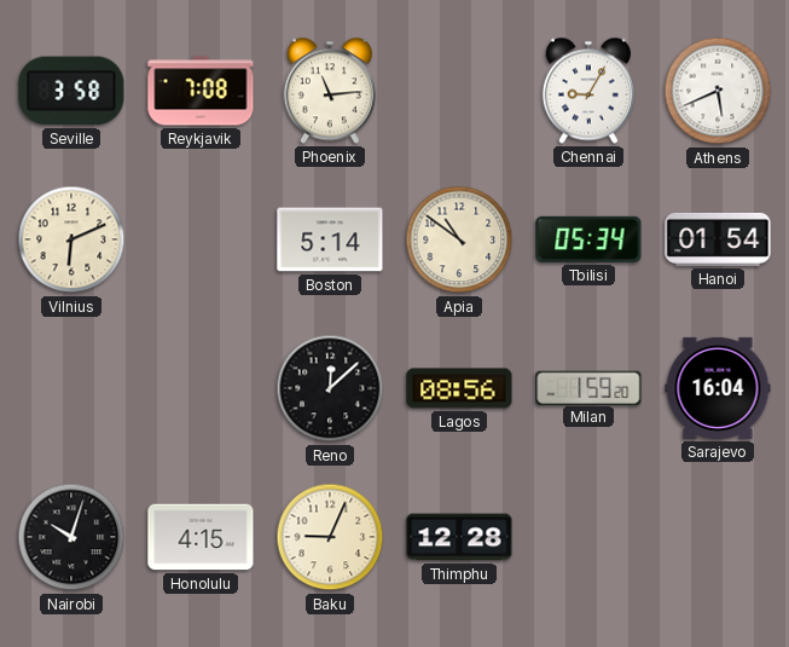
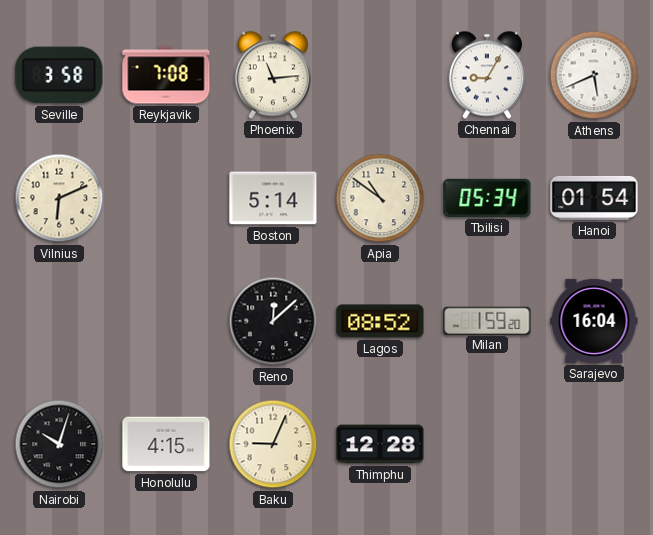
Lagos: 08:56 -> 08:52
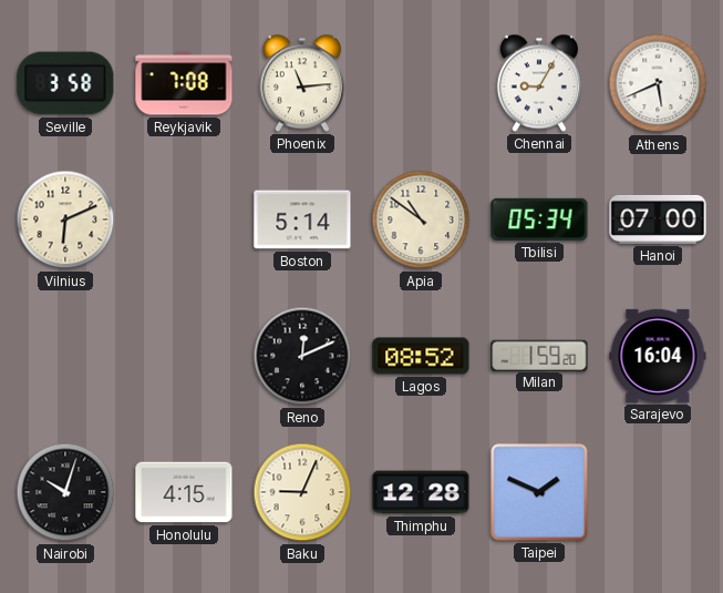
Hanoi: 01:54 -> 07:00
Reno: 12:08 -> 12:11
Taipei: none -> 1:49
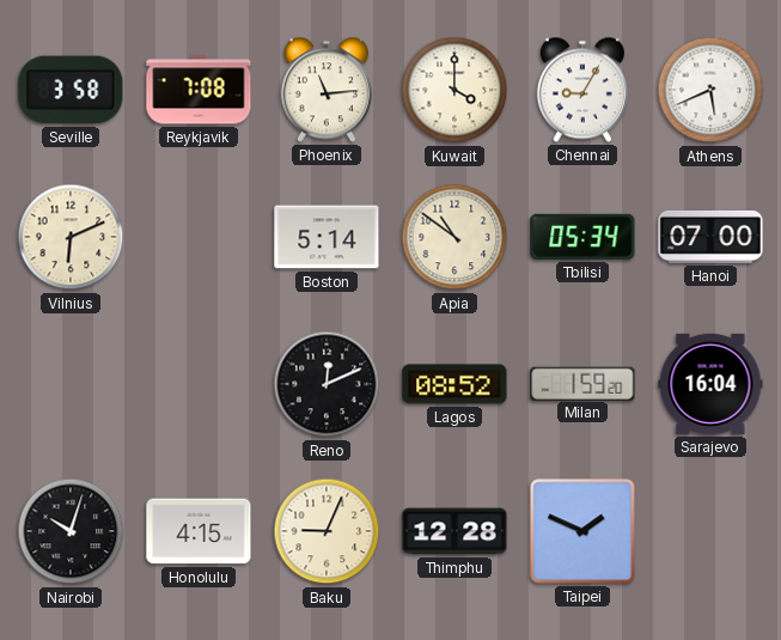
Kuwait: none -> 4:00
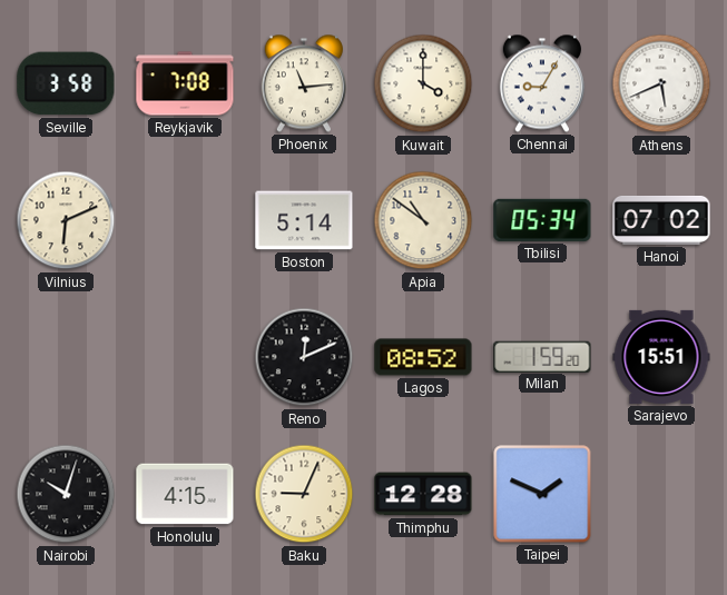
Hanoi: 07:00 -> 07:02
Sarajevo: 16:04 -> 15:51
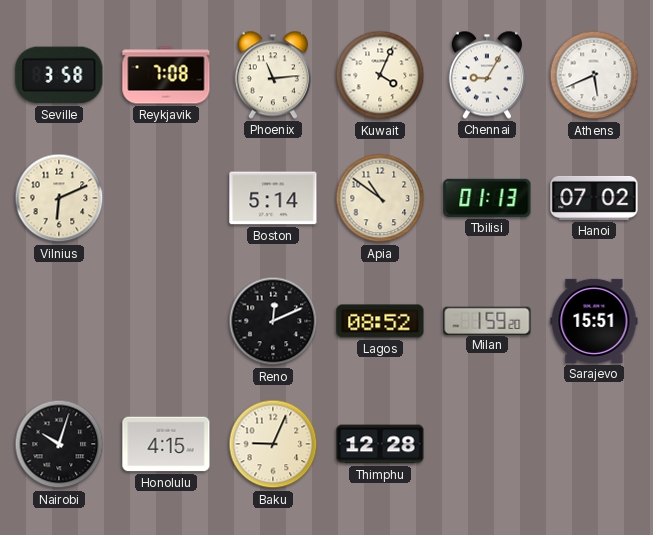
Kuwait: 4:00 -> 4:04
Tbilisi: 05:34 -> 01:13
Taipei: 1:49 -> none
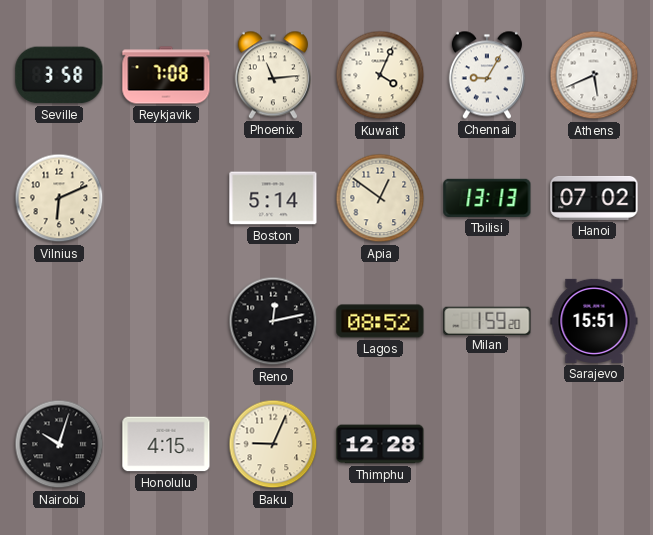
Apia: 10:51 -> 12:51
Tbilisi: 01:13 -> 13:13
Reno: 12:11 -> 12:13
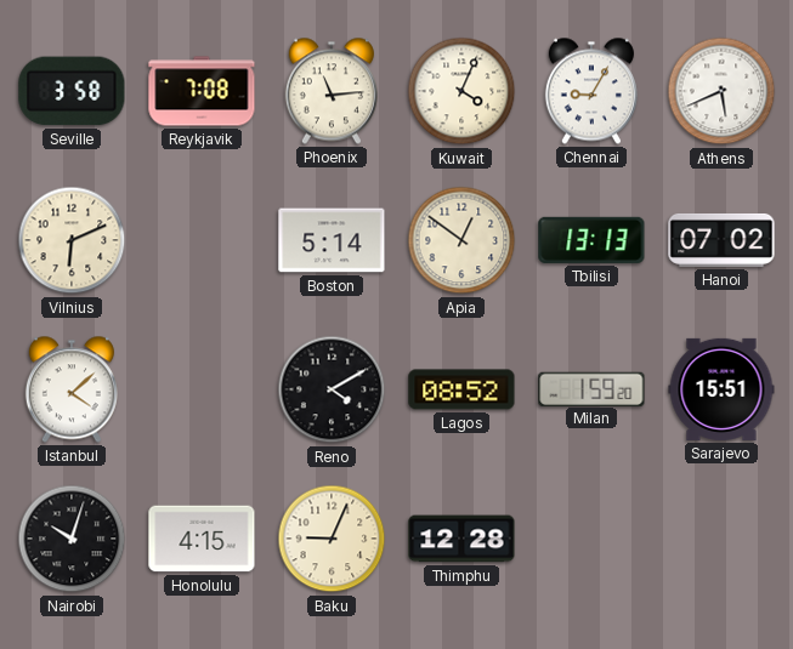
Istanbul: none -> 4:08
Reno: 12:13 -> 4:10
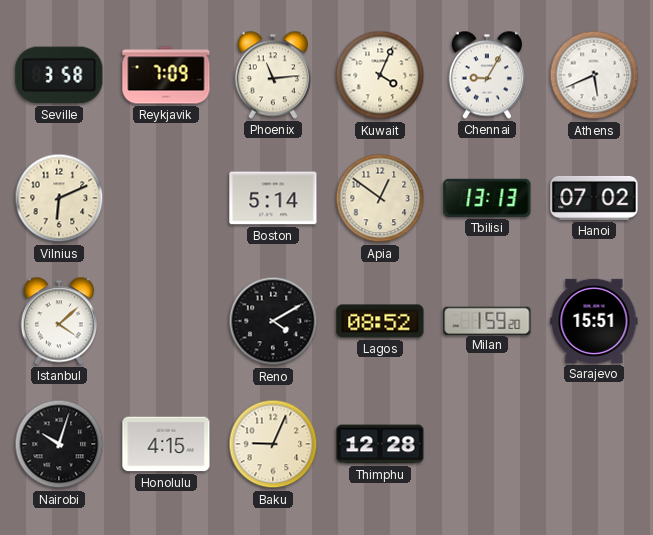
Reykjavik: 7:08 -> 7:09
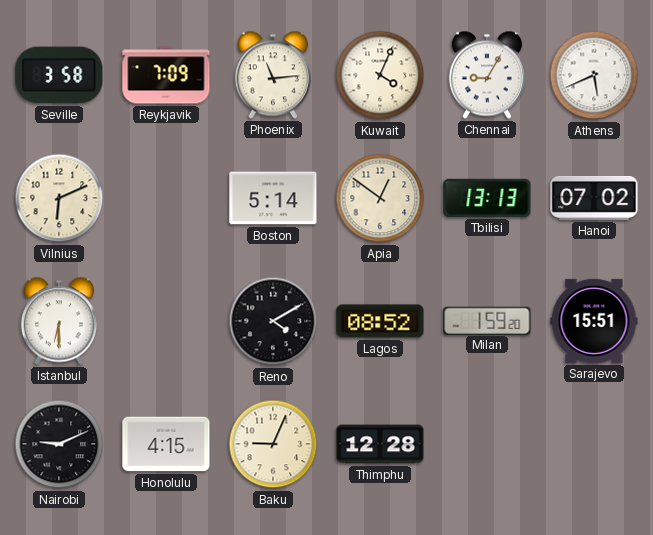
Istanbul: 4:08 -> 6:30
Nairobi: 10:03 -> 9:11
